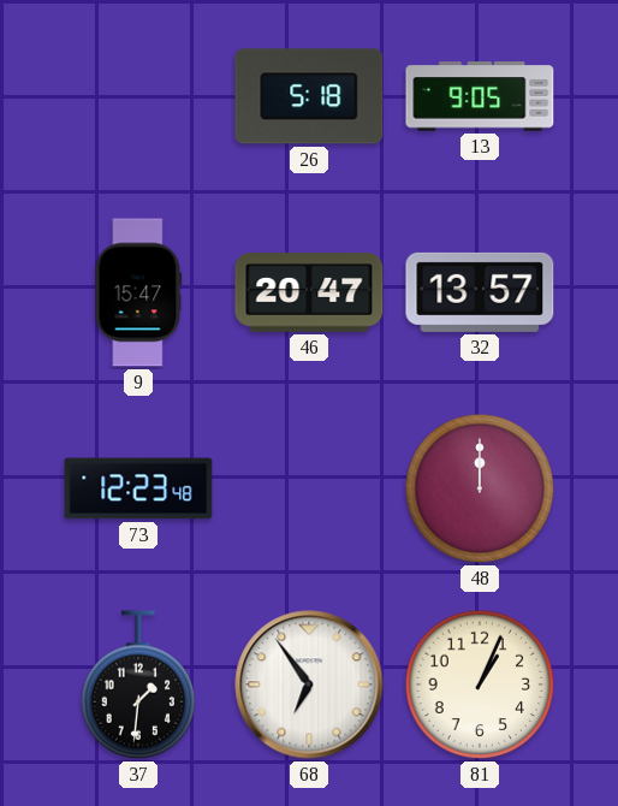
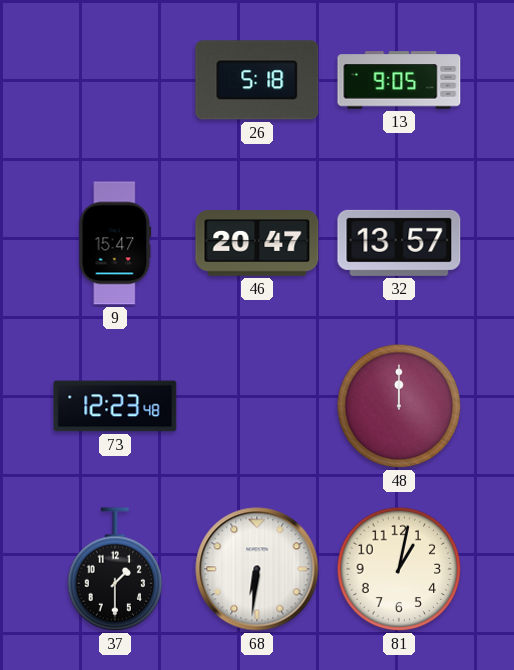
37: 1:31 -> 1:30
68: 6:54 -> 6:31
81: 1:04 -> 1:02
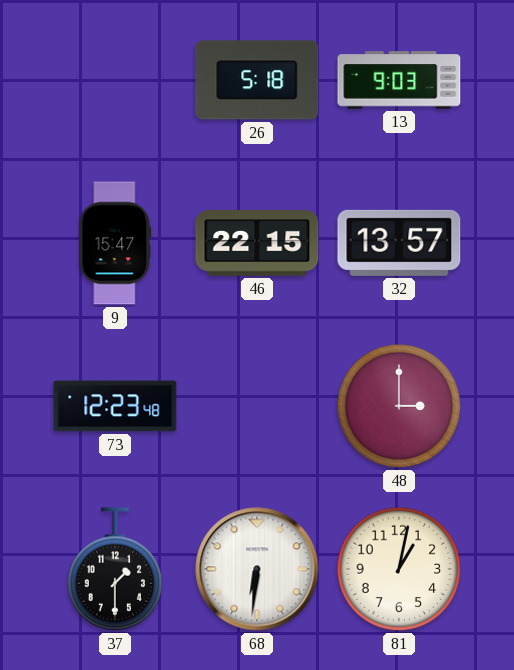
13: 9:05 -> 9:03
46: 20:47 -> 22:15
48: 12:00 -> 3:00
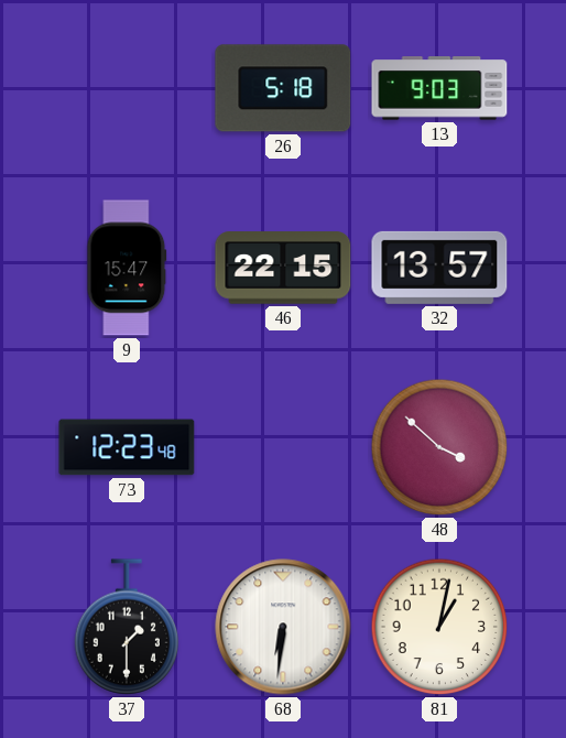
48: 3:00 -> 3:52
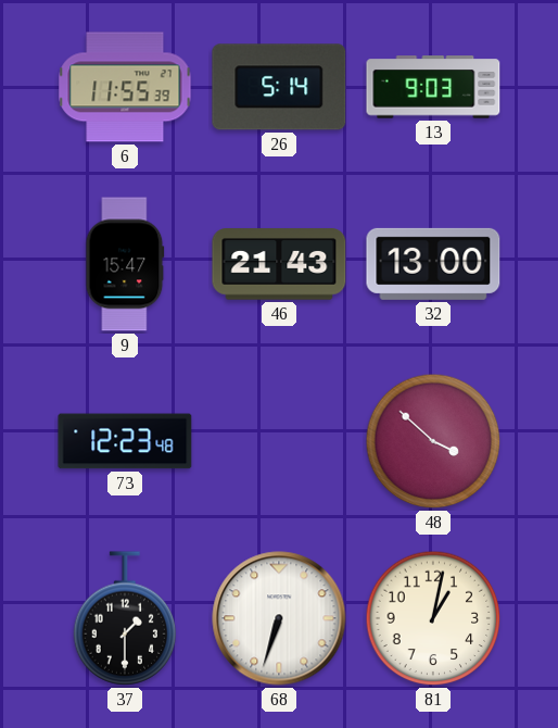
6: none -> 11:55
26: 5:18 -> 5:14
46: 22:15 -> 21:43
32: 13:57 -> 13:00
68: 6:31 -> 6:33
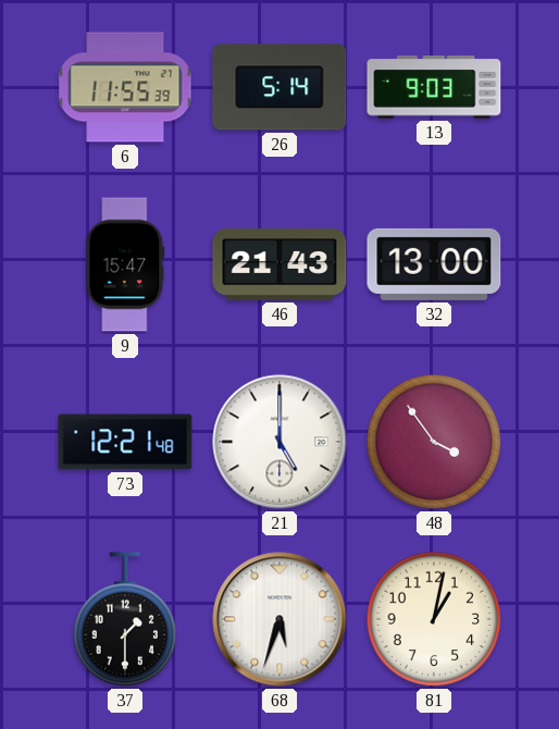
73: 12:23 -> 12:21
21: none -> 5:00
48: 3:52 -> 3:54
68: 6:33 -> 5:33
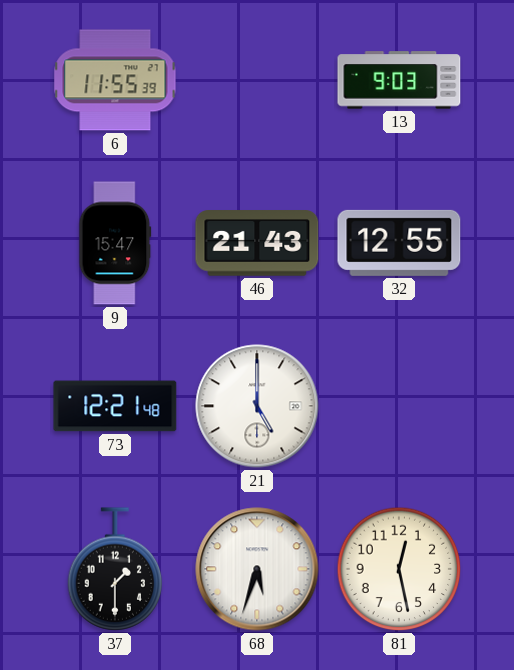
26: 5:14 -> none
32: 13:00 -> 12:55
48: 3:54 -> none
81: 1:02 -> 12:28
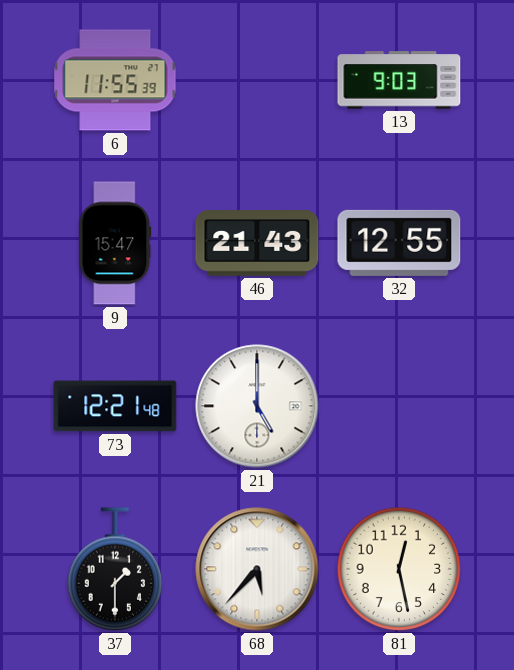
68: 5:33 -> 5:37
